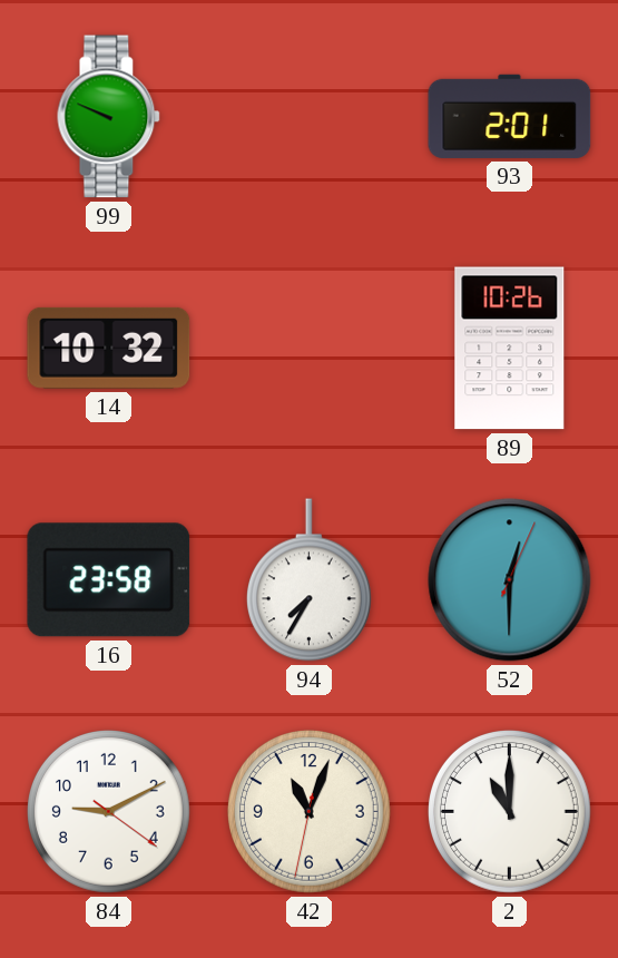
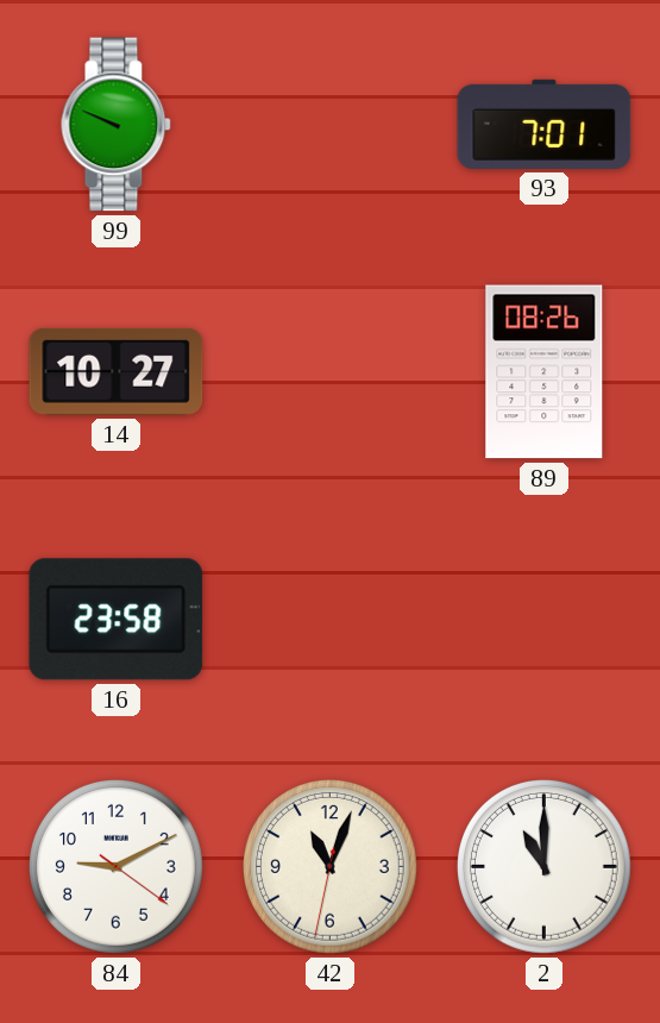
93: 2:01 -> 7:01
14: 10:32 -> 10:27
89: 10:26 -> 08:26
94: 7:35 -> none
52: 12:30 -> none
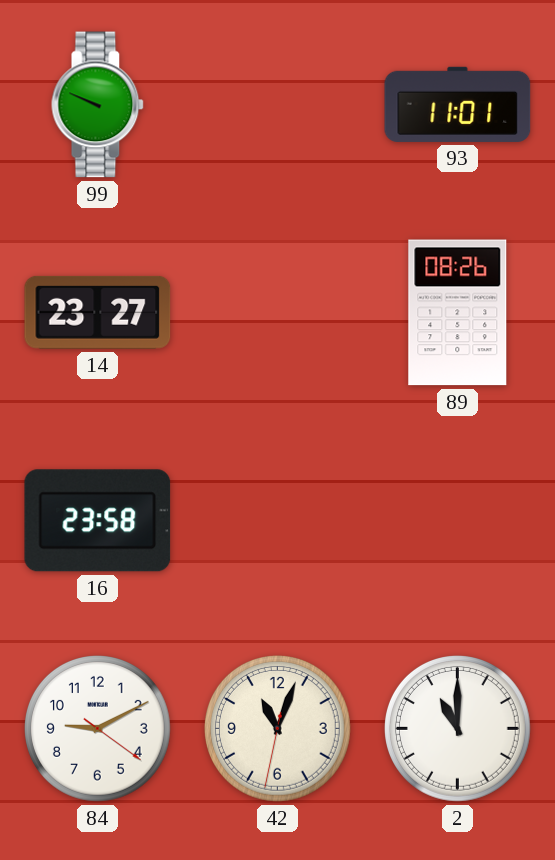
93: 7:01 -> 11:01
14: 10:27 -> 23:27
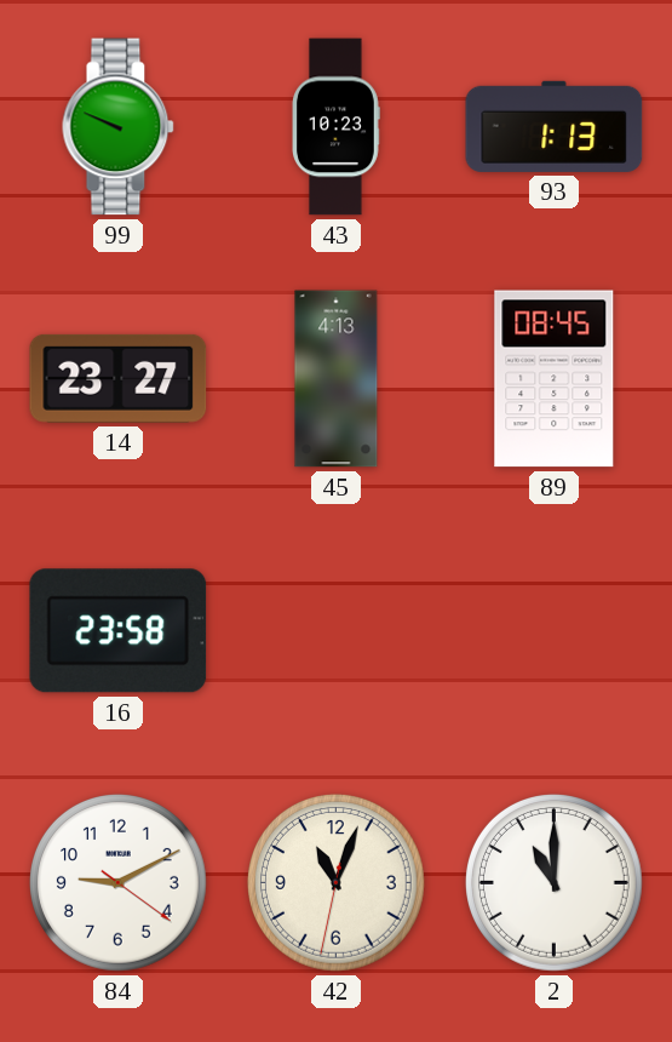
43: none -> 10:23
93: 11:01 -> 1:13
45: none -> 4:13
89: 08:26 -> 08:45
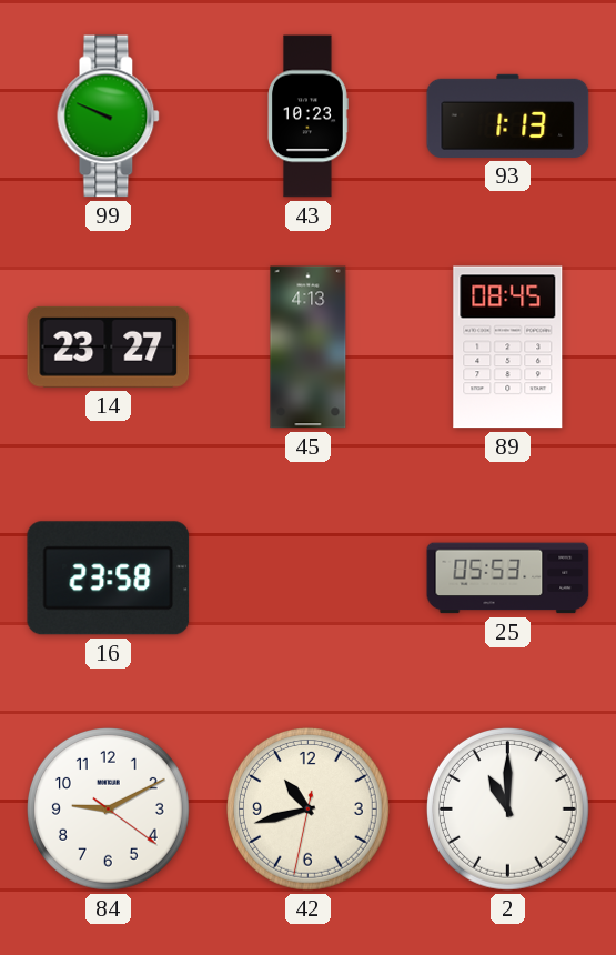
25: none -> 05:53
42: 11:03 -> 10:42
